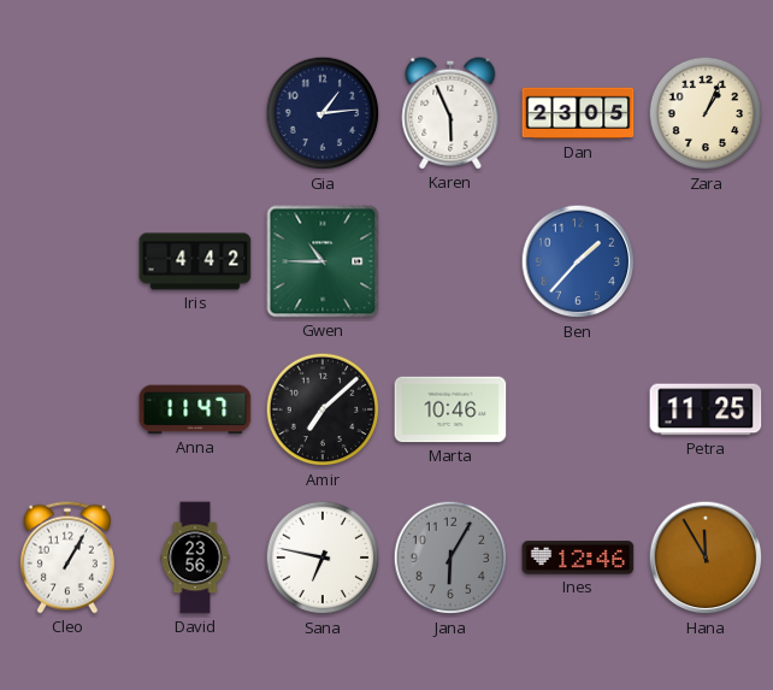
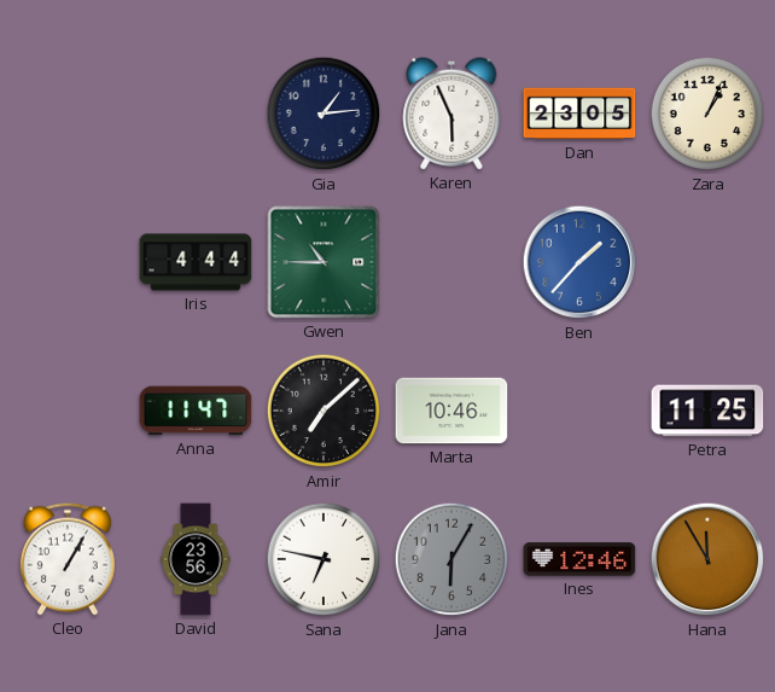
Iris: 4:42 -> 4:44
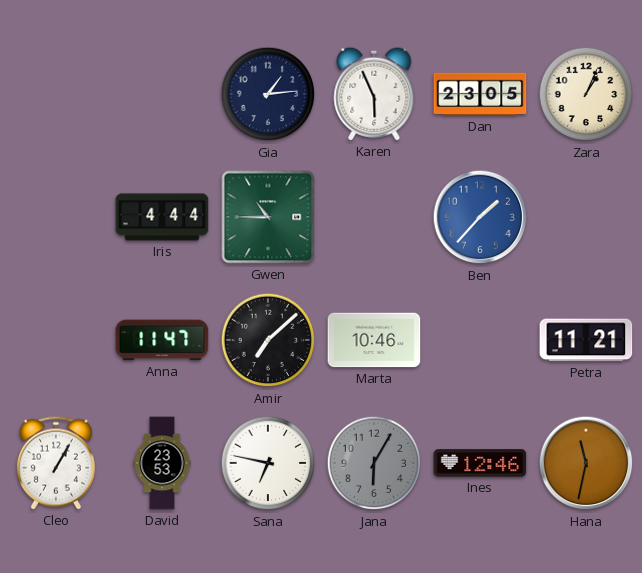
Petra: 11:25 -> 11:21
David: 23:56 -> 23:53
Hana: 11:55 -> 11:32
